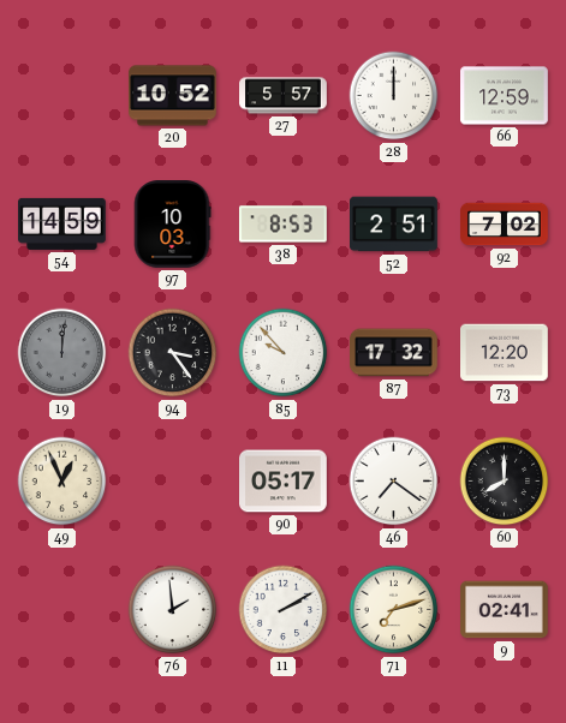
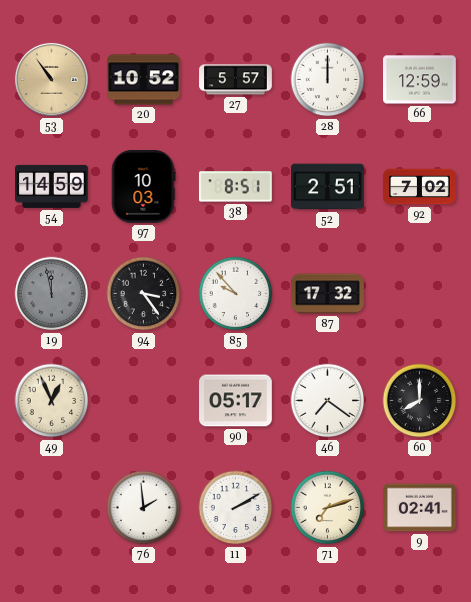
53: none -> 10:54
38: 8:53 -> 8:51
19: 12:01 -> 11:58
73: 12:20 -> none
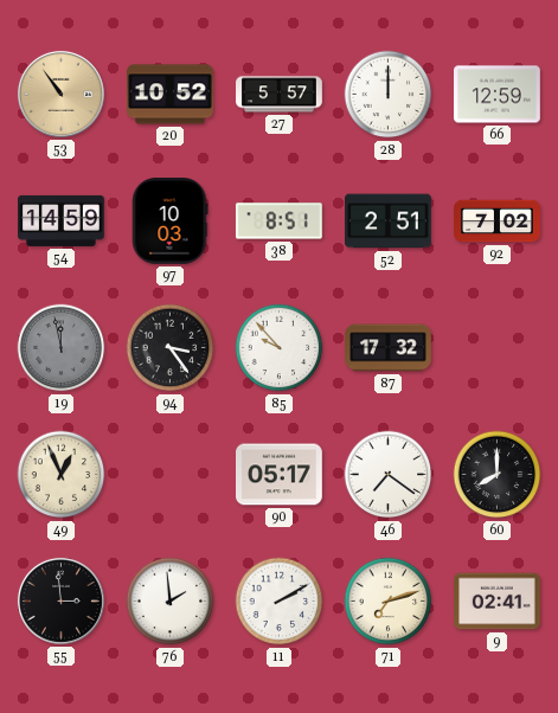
55: none -> 2:59
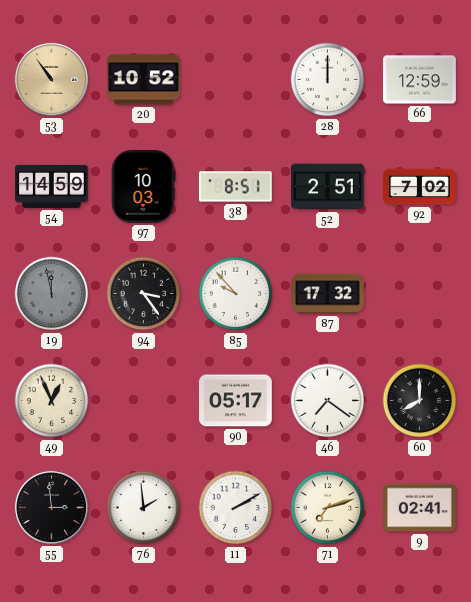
27: 5:57 -> none
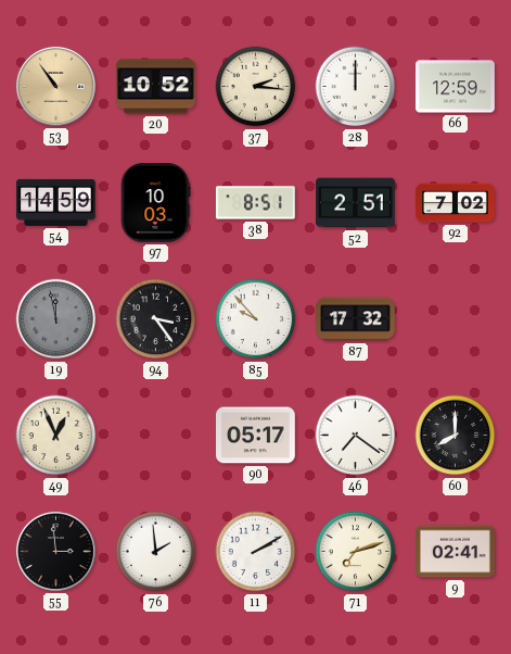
37: none -> 2:16
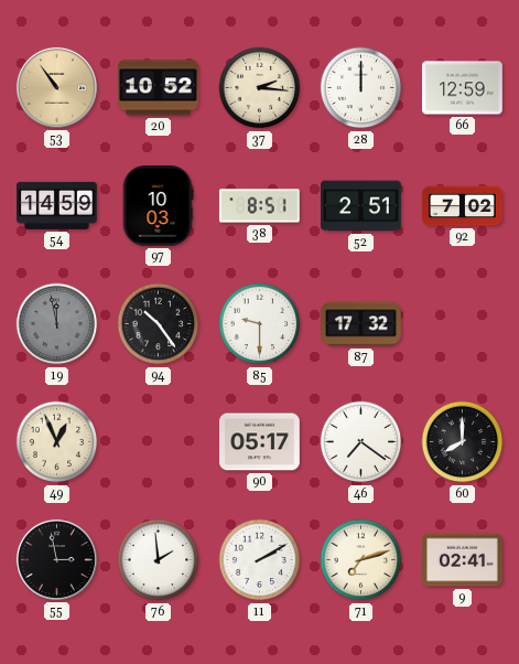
94: 3:24 -> 10:24
85: 9:53 -> 9:30
55: 2:59 -> 2:58
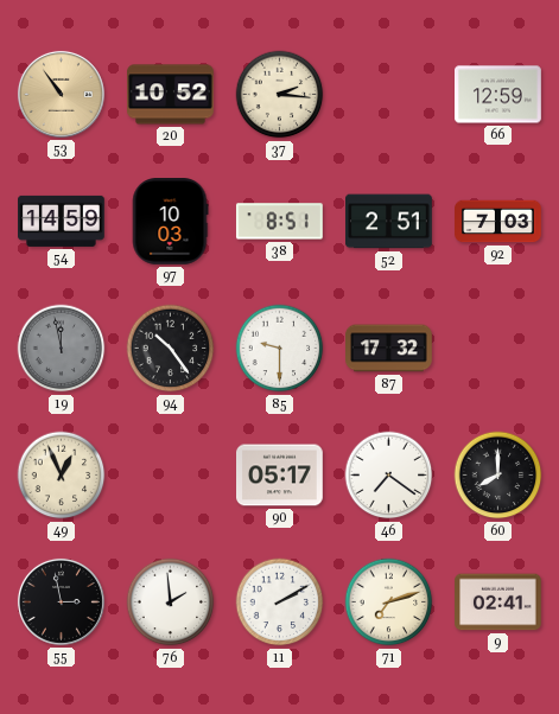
28: 12:00 -> none
92: 7:02 -> 7:03
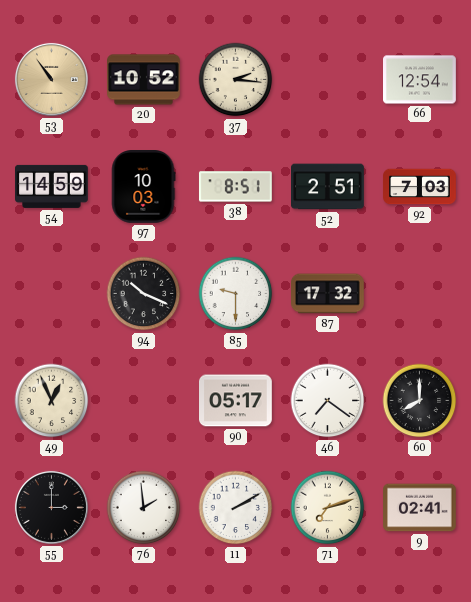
66: 12:59 -> 12:54
19: 11:58 -> none
94: 10:24 -> 10:19
55: 2:58 -> 3:00
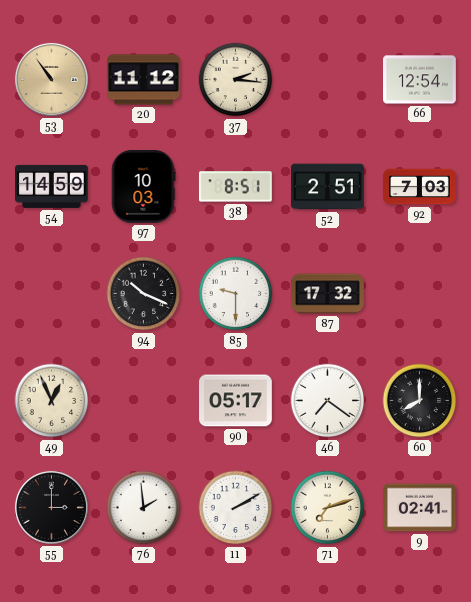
20: 10:52 -> 11:12
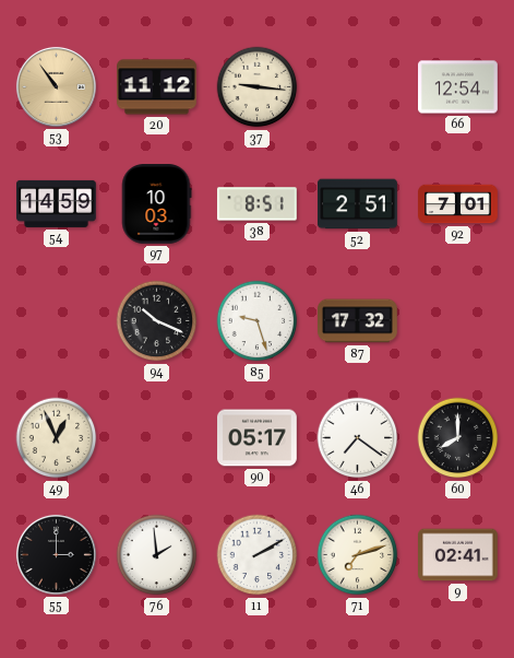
37: 2:16 -> 9:16
92: 7:03 -> 7:01
85: 9:30 -> 9:27
